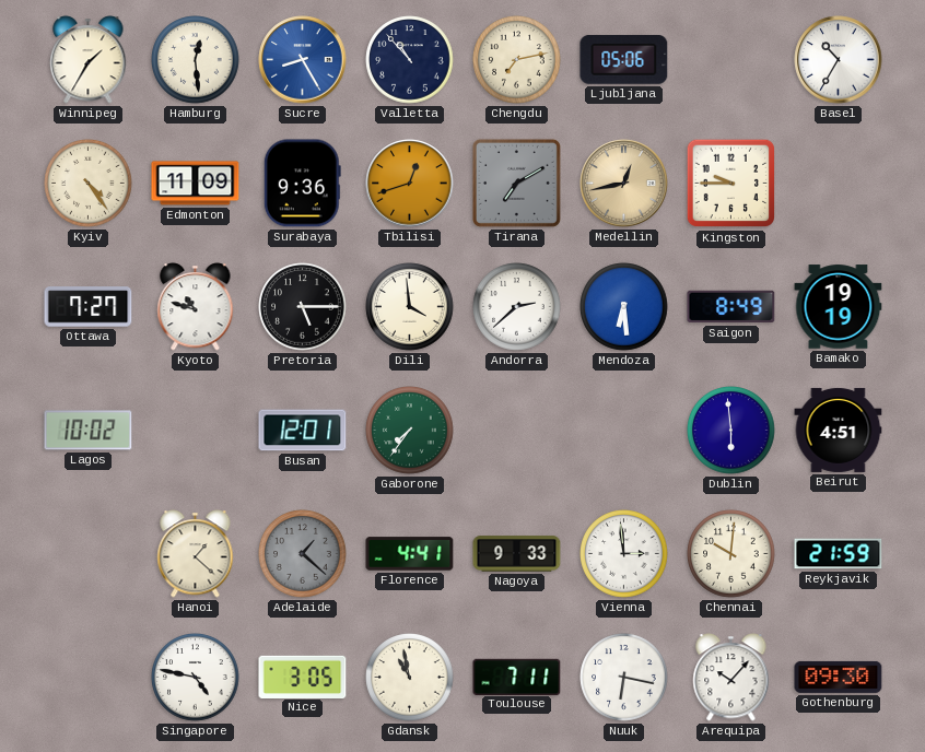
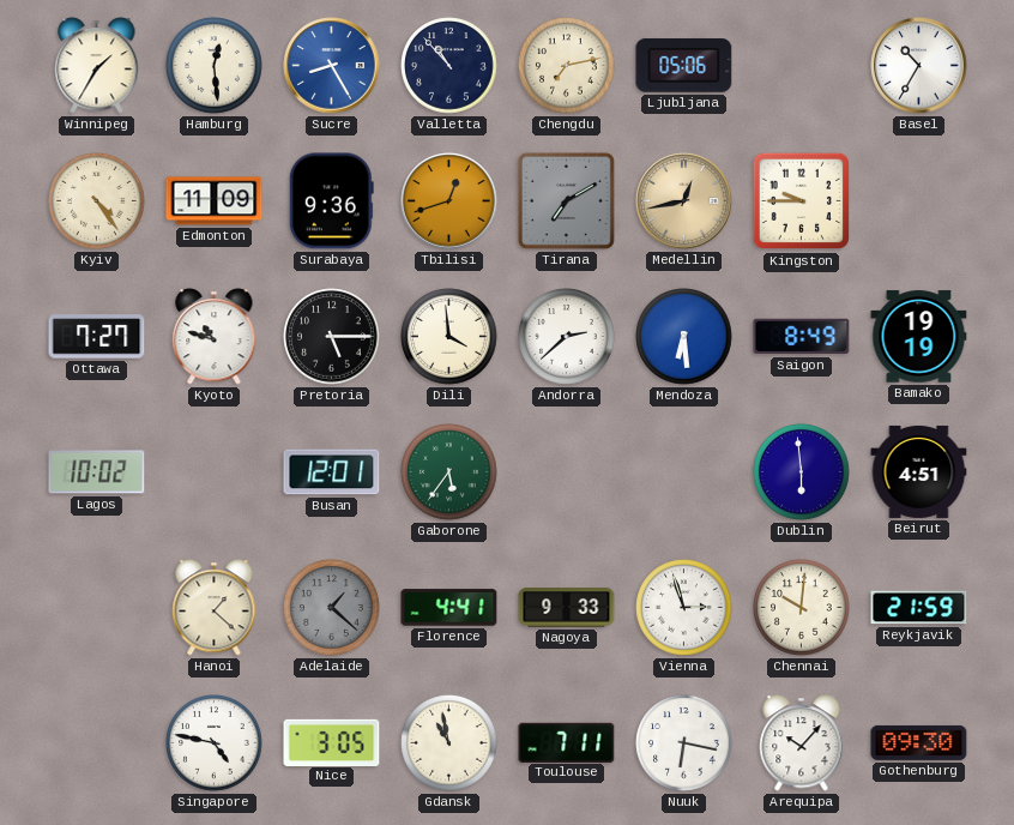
Gaborone: 7:36 -> 5:36
Vienna: 2:59 -> 2:57
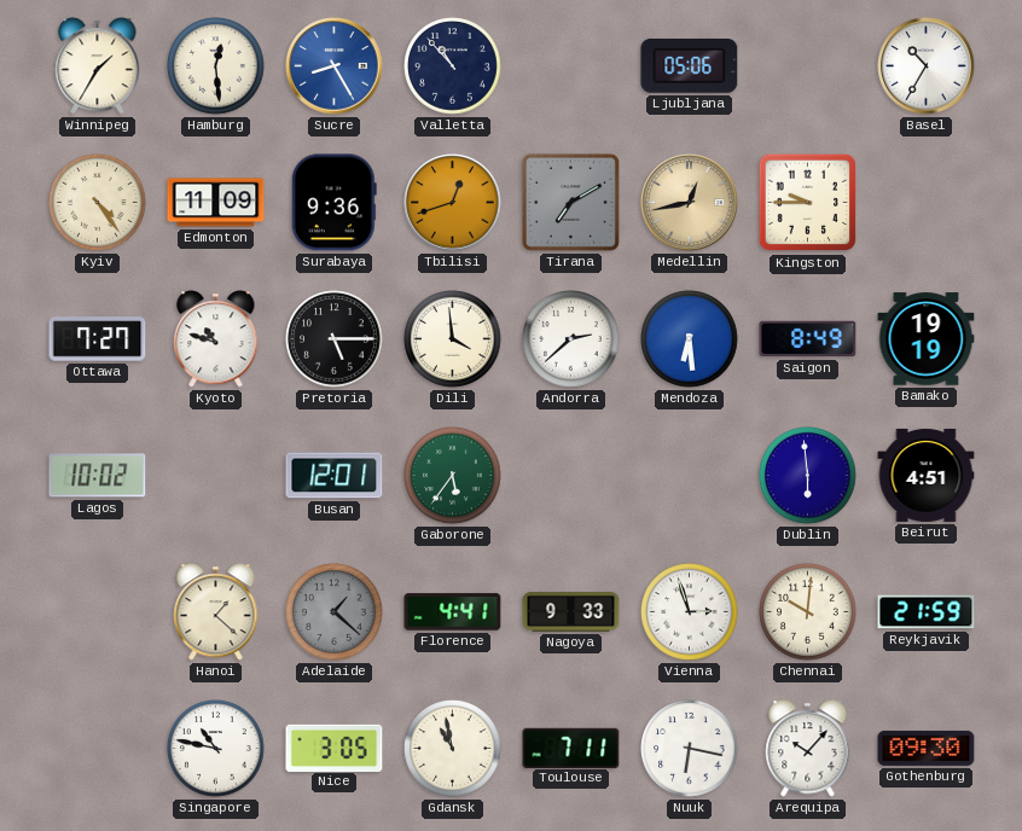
Chengdu: 7:13 -> none
Singapore: 4:47 -> 10:47
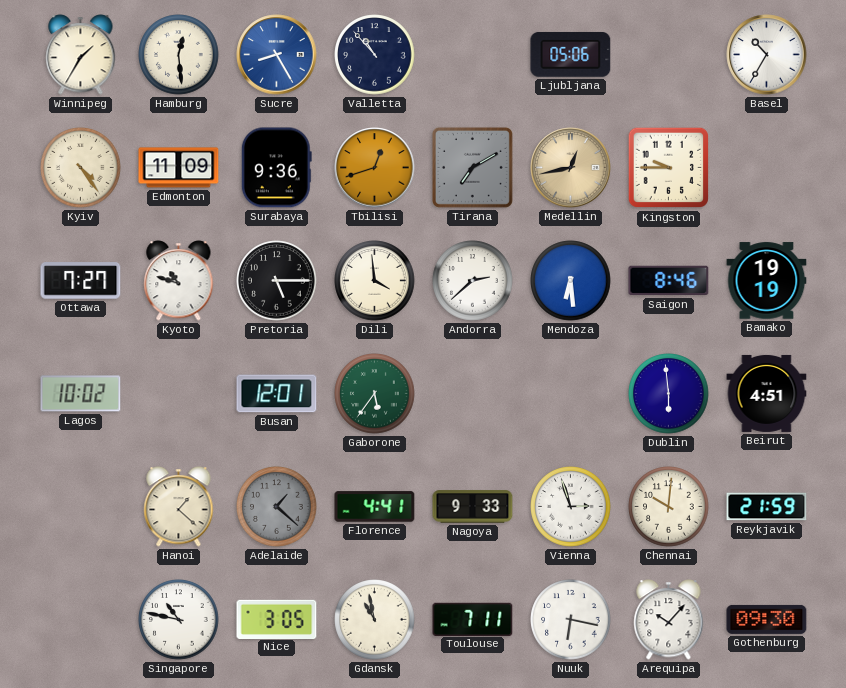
Saigon: 8:49 -> 8:46
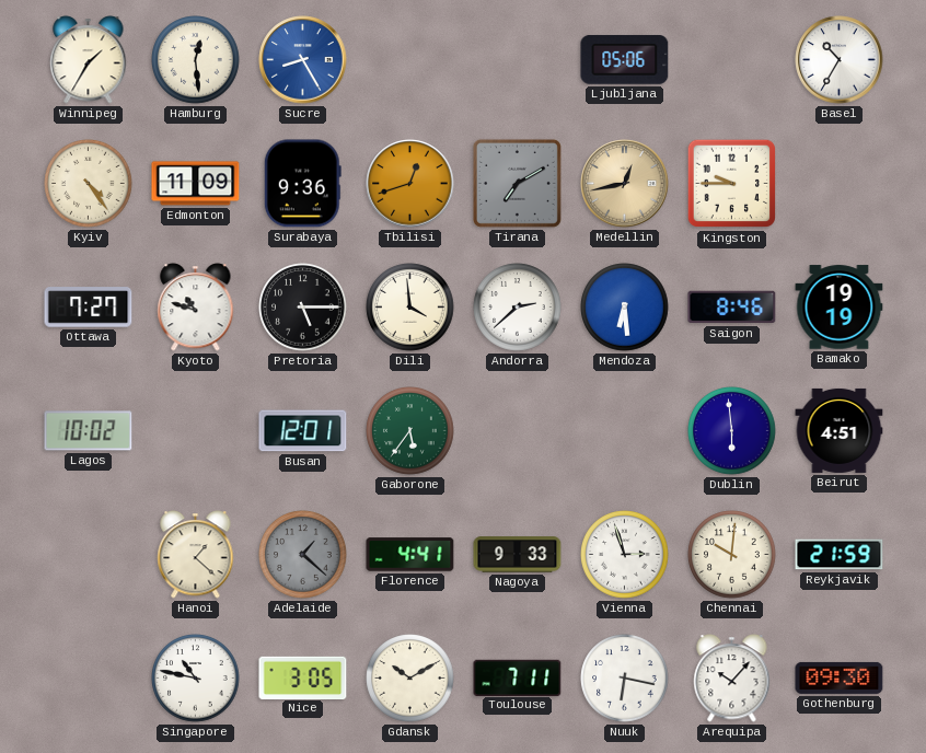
Valletta: 10:53 -> none
Gdansk: 10:58 -> 10:10
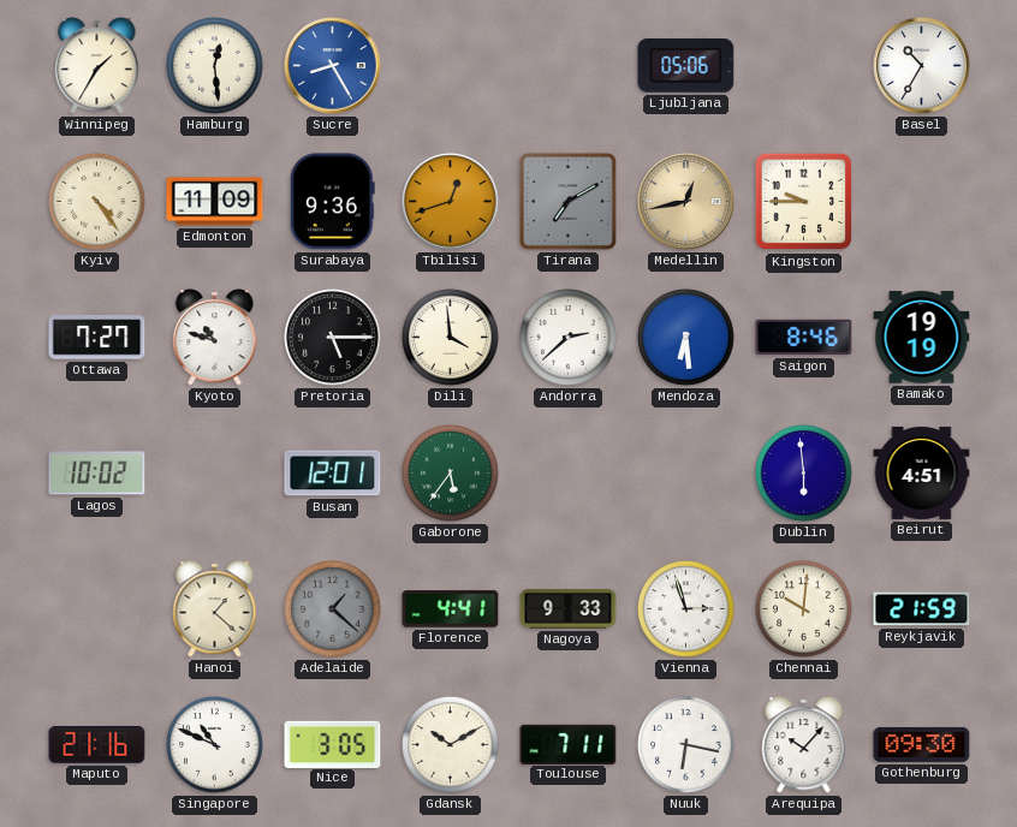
Maputo: none -> 21:16
Singapore: 10:47 -> 10:49
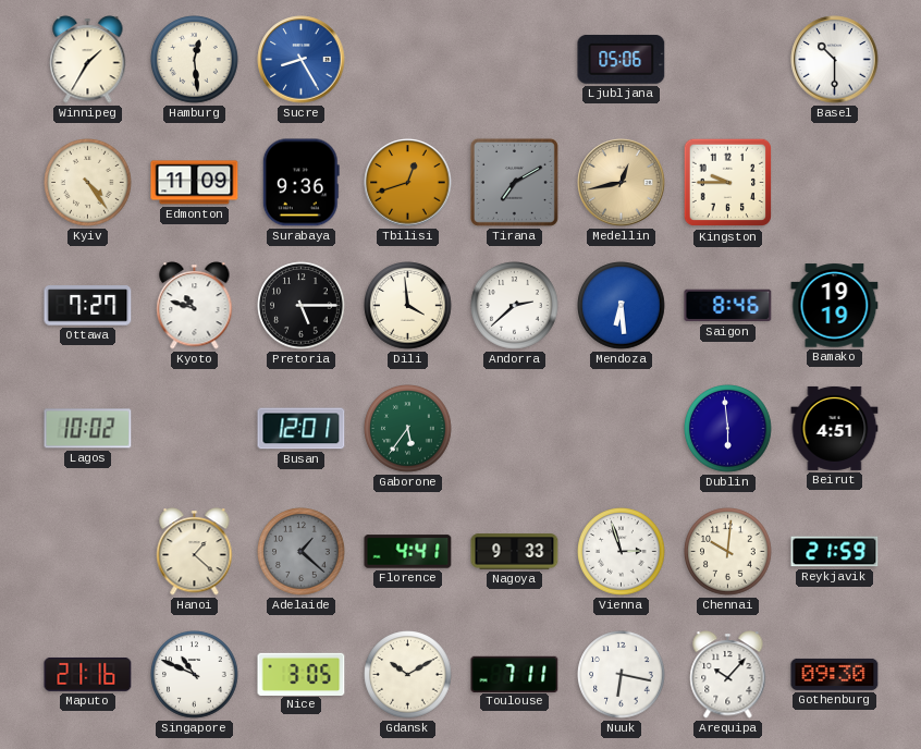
Basel: 10:35 -> 10:30
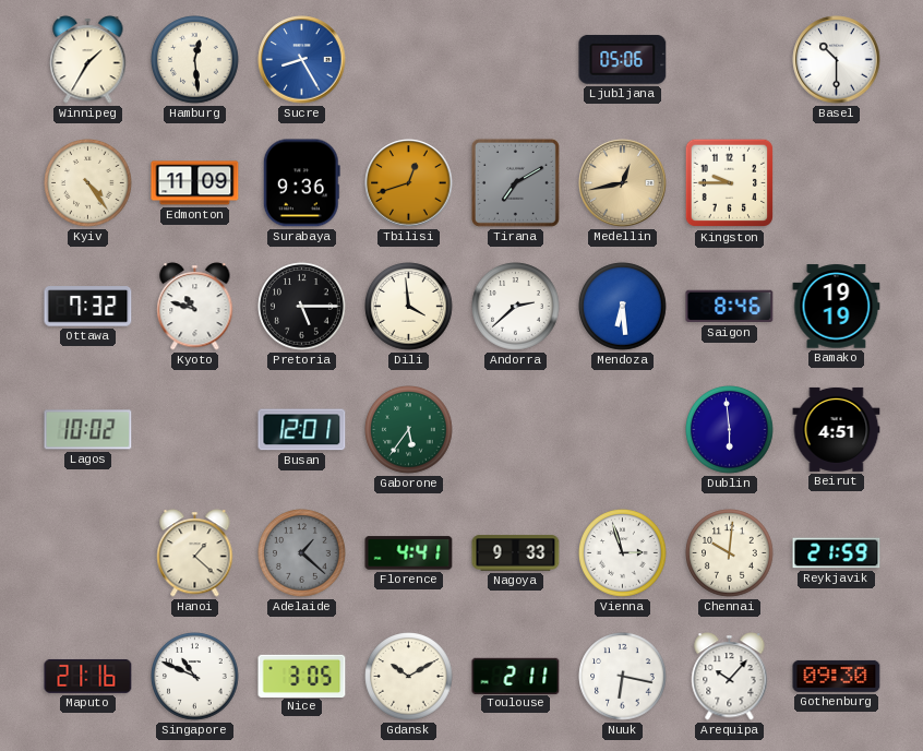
Ottawa: 7:27 -> 7:32
Toulouse: 7:11 -> 2:11
